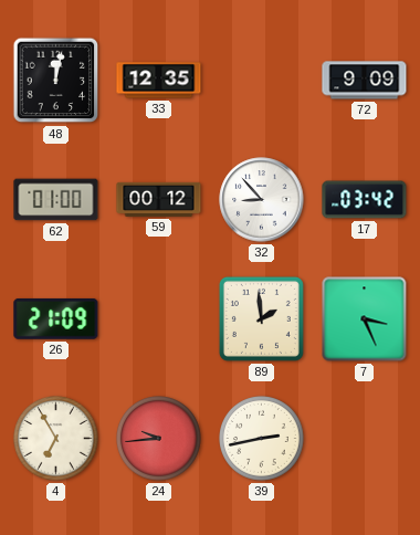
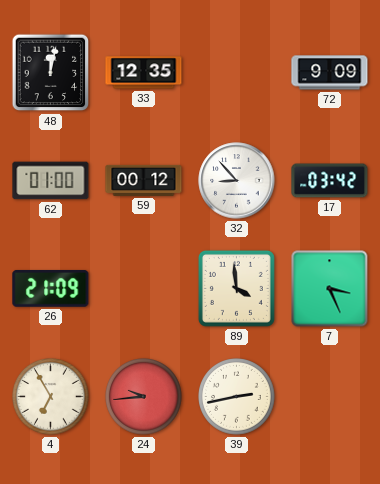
89: 1:59 -> 3:59
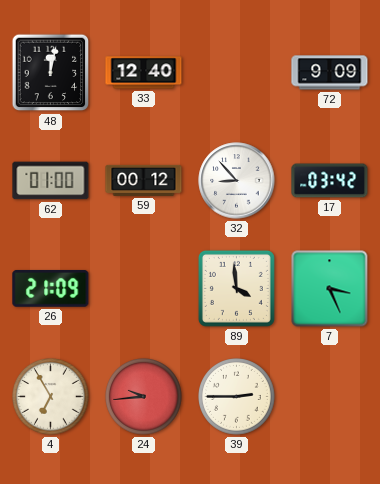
33: 12:35 -> 12:40
39: 2:43 -> 2:45
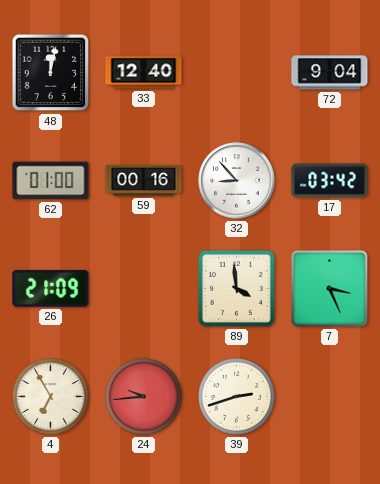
72: 9:09 -> 9:04
59: 00:12 -> 00:16
39: 2:45 -> 2:42
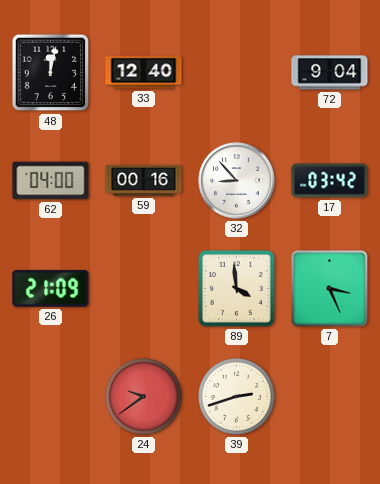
62: 01:00 -> 04:00
4: 6:55 -> none
24: 9:44 -> 9:39
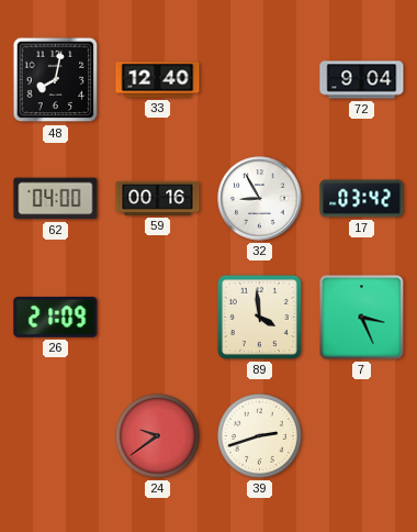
48: 12:02 -> 8:02
32: 8:53 -> 8:55
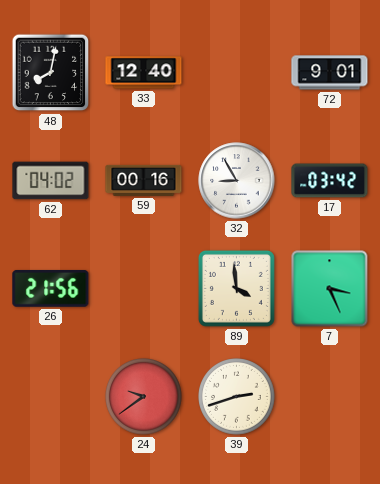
72: 9:04 -> 9:01
62: 04:00 -> 04:02
26: 21:09 -> 21:56
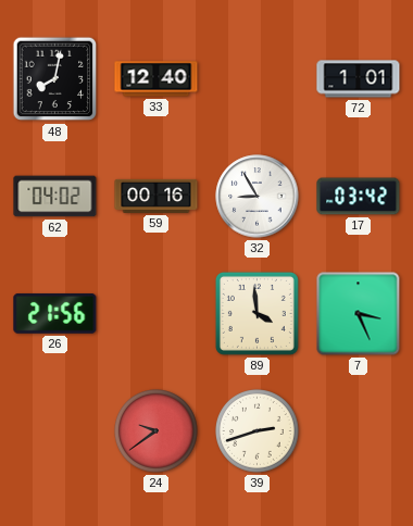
72: 9:01 -> 1:01
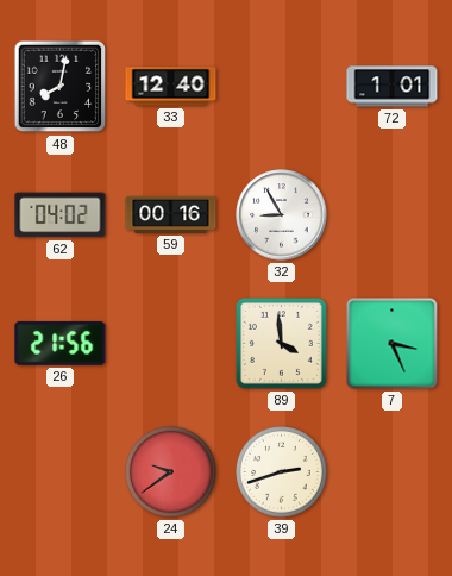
17: 03:42 -> none
